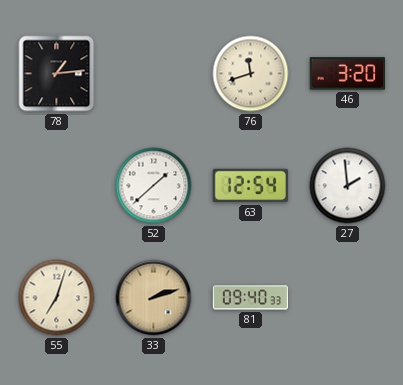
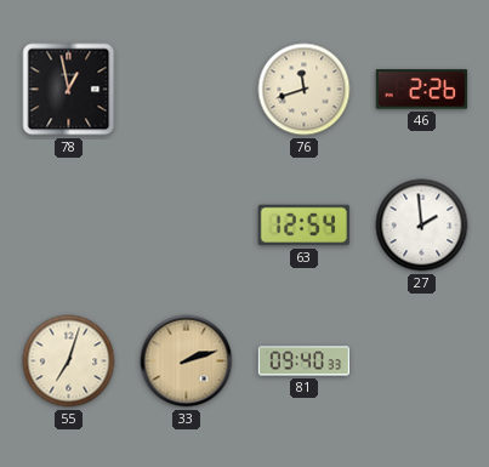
78: 1:14 -> 12:58
46: 3:20 -> 2:26
52: 1:38 -> none
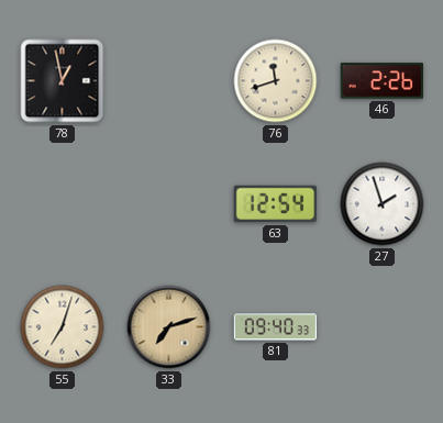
27: 1:59 -> 1:57
33: 2:12 -> 7:12
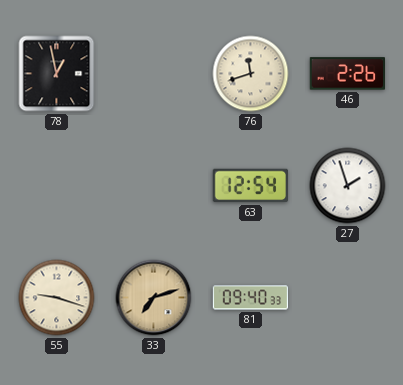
55: 7:03 -> 9:18
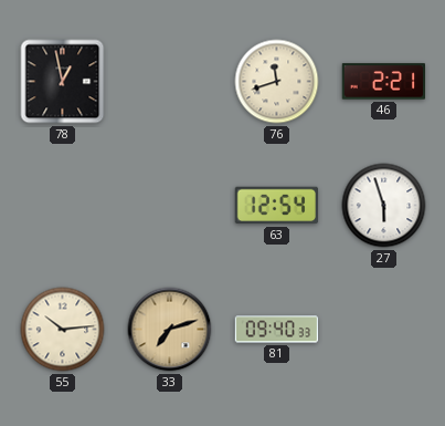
46: 2:26 -> 2:21
27: 1:57 -> 5:57
55: 9:18 -> 10:14
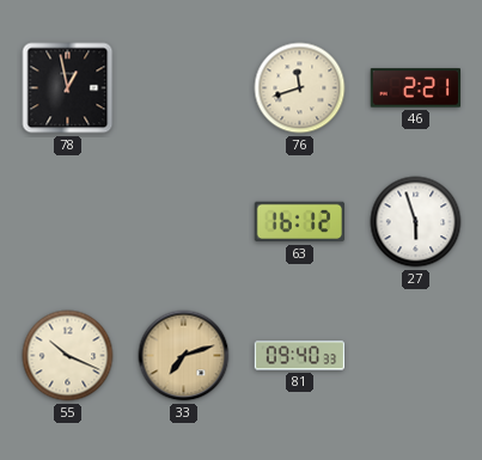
63: 12:54 -> 16:12
55: 10:14 -> 10:19
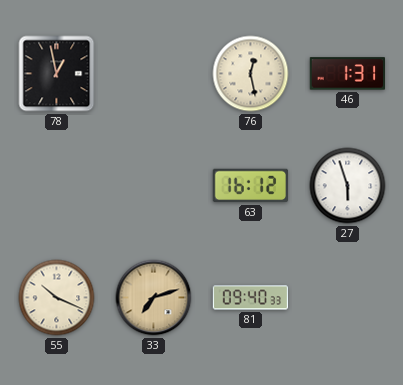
76: 11:42 -> 12:28
46: 2:21 -> 1:31
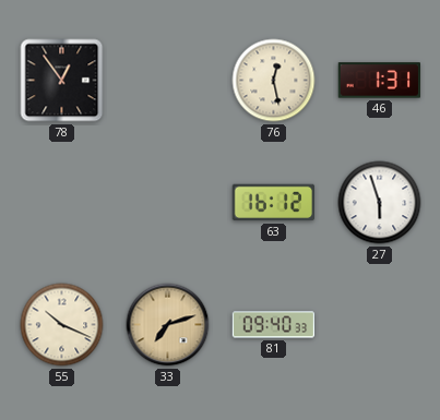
78: 12:58 -> 12:54
